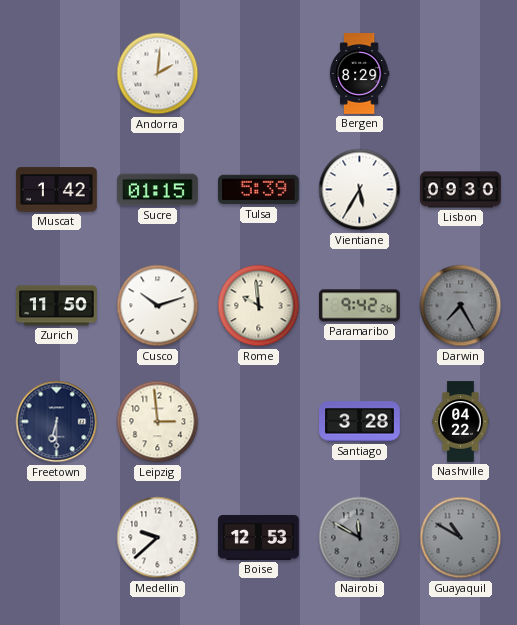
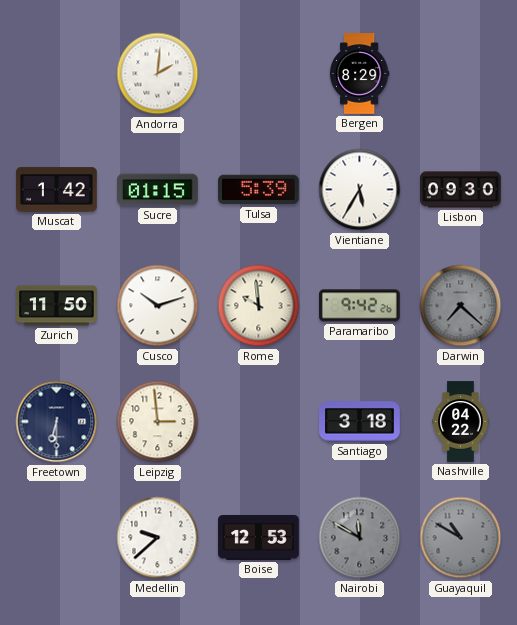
Darwin: 7:25 -> 7:22
Santiago: 3:28 -> 3:18
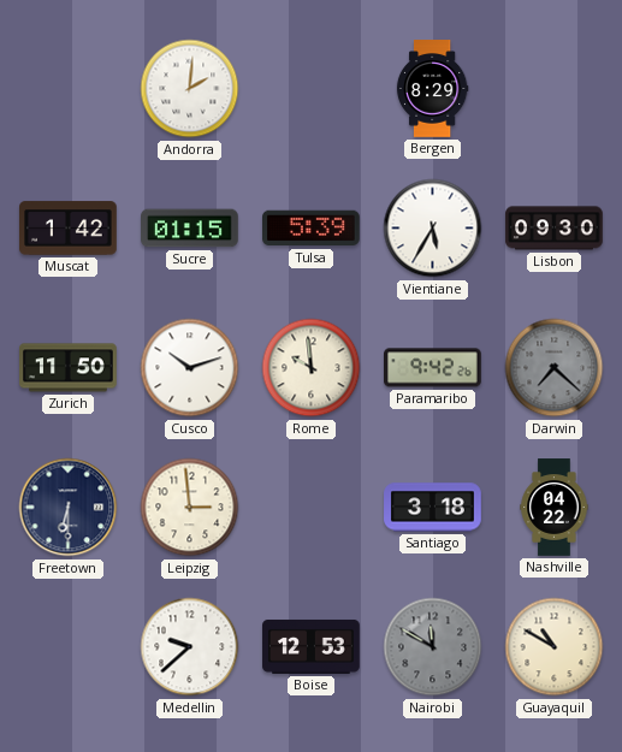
Guayaquil dial: grey -> cream
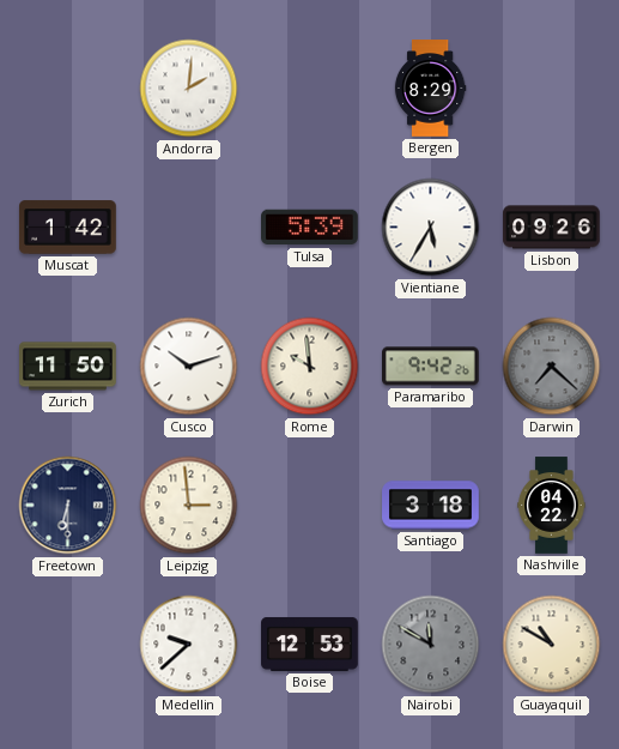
Sucre: 01:15 -> none
Lisbon: 09:30 -> 09:26
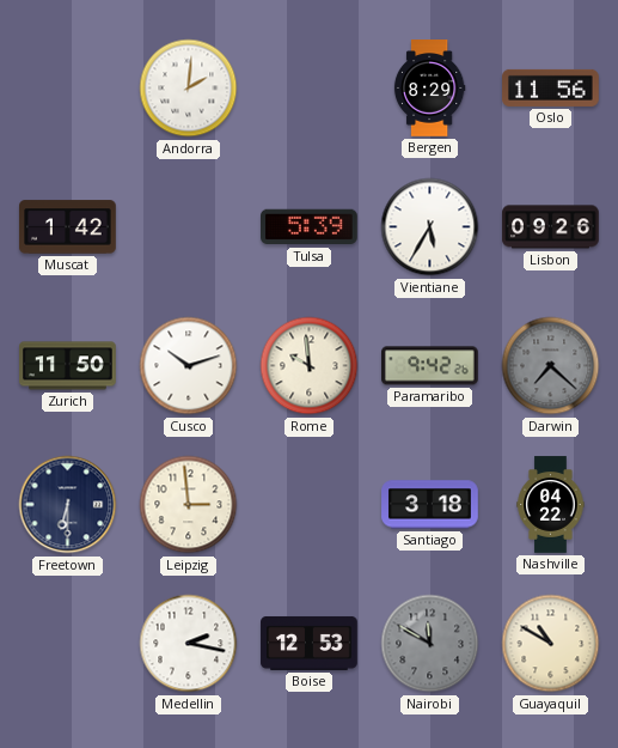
Oslo: none -> 11:56
Medellin: 9:38 -> 2:17
